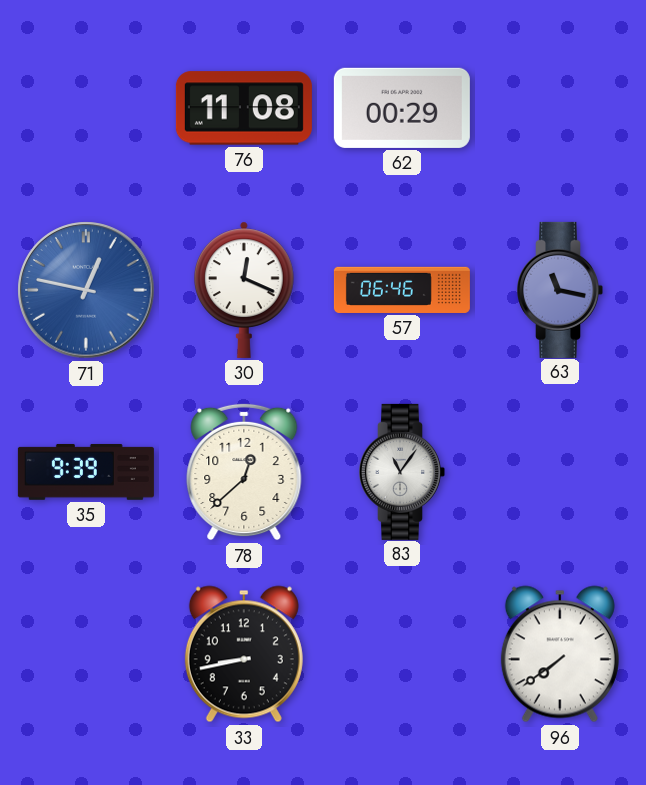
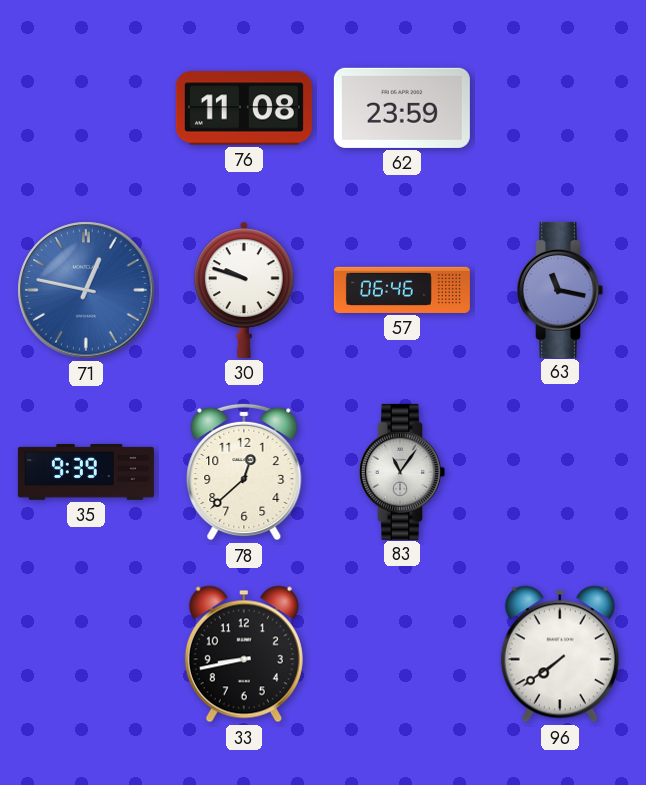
62: 00:29 -> 23:59
30: 12:19 -> 9:48
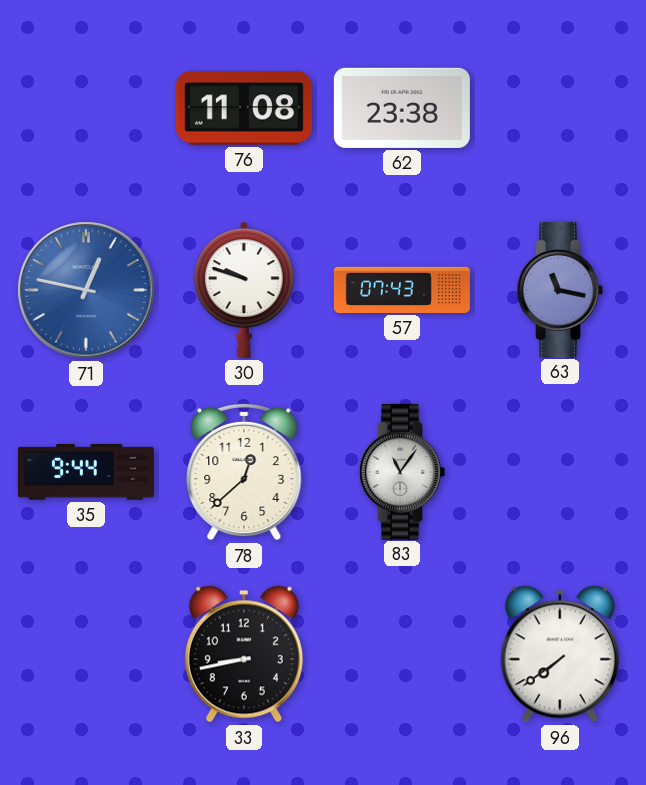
62: 23:59 -> 23:38
57: 06:46 -> 07:43
35: 9:39 -> 9:44
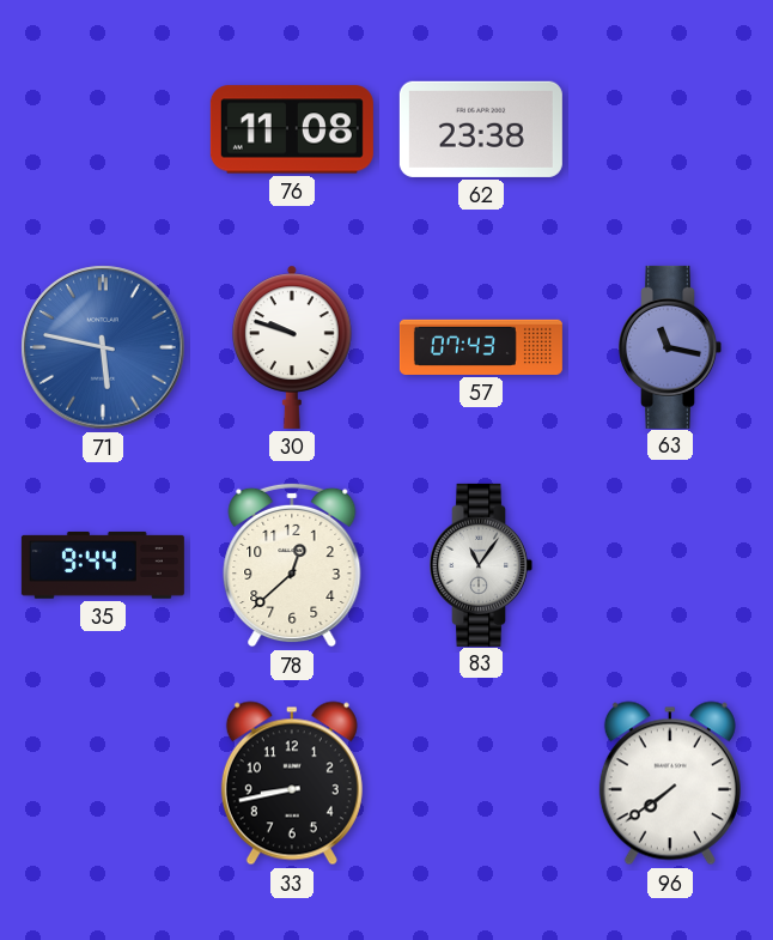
71: 12:47 -> 5:47
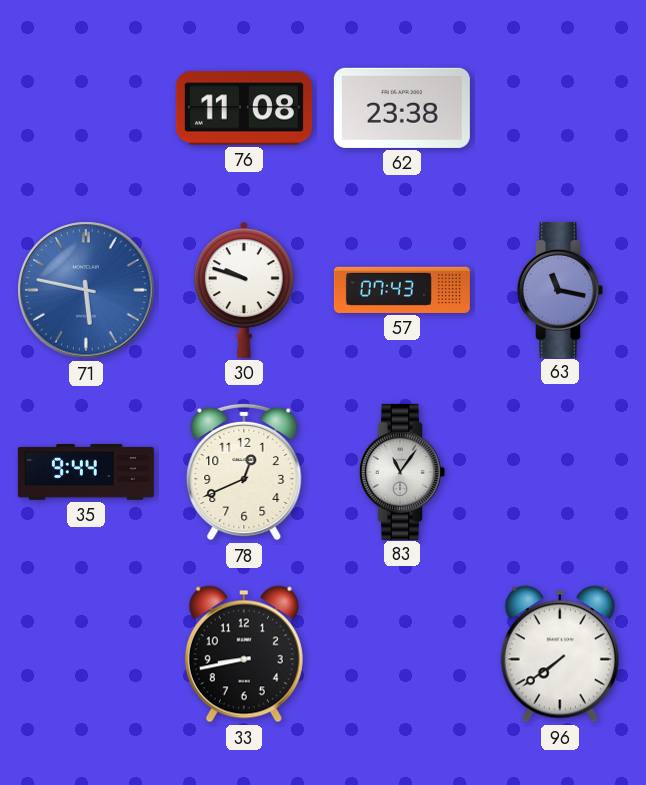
78: 12:38 -> 12:41
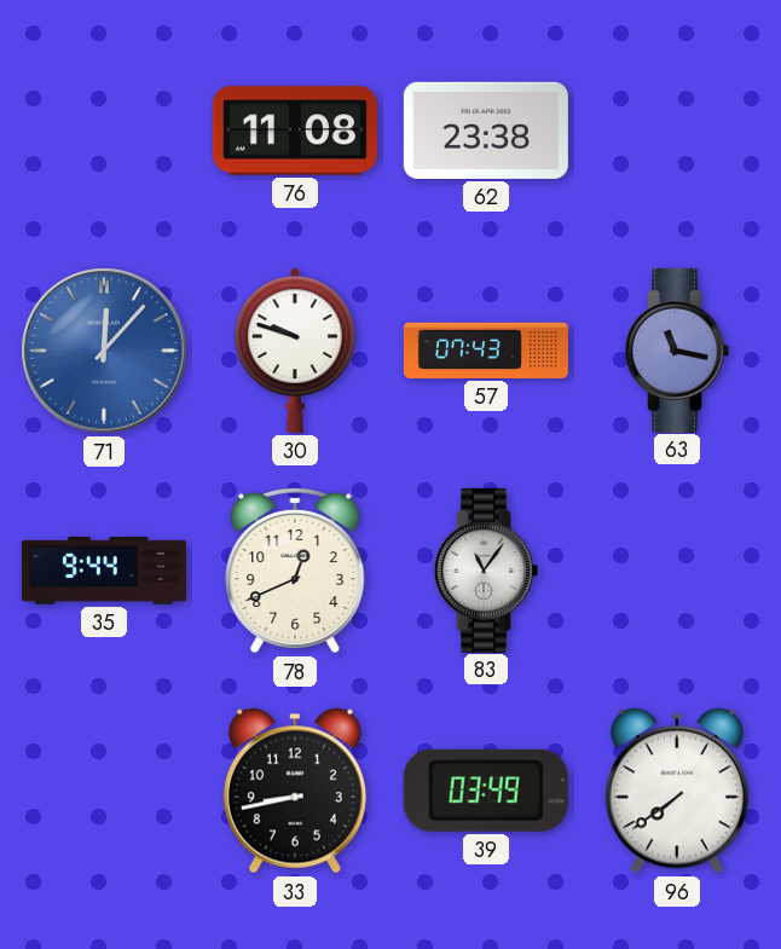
71: 5:47 -> 12:07
39: none -> 03:49
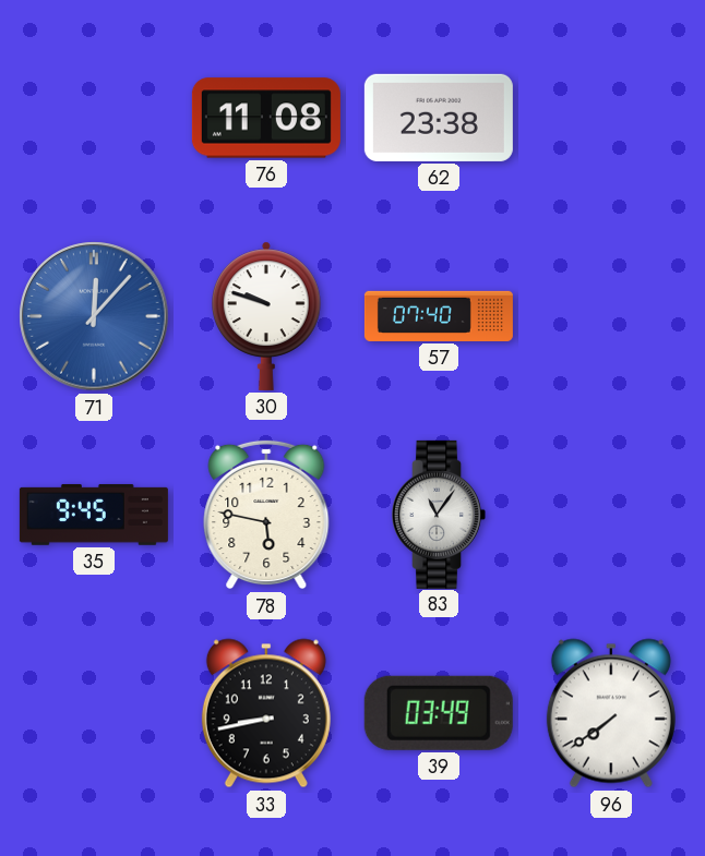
57: 07:43 -> 07:40
63: 11:17 -> none
35: 9:44 -> 9:45
78: 12:41 -> 5:47
